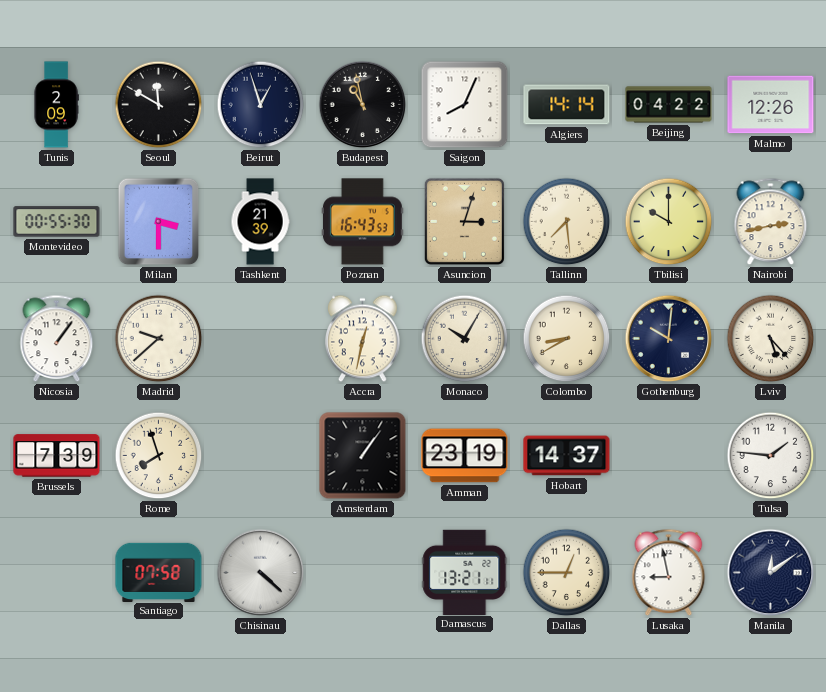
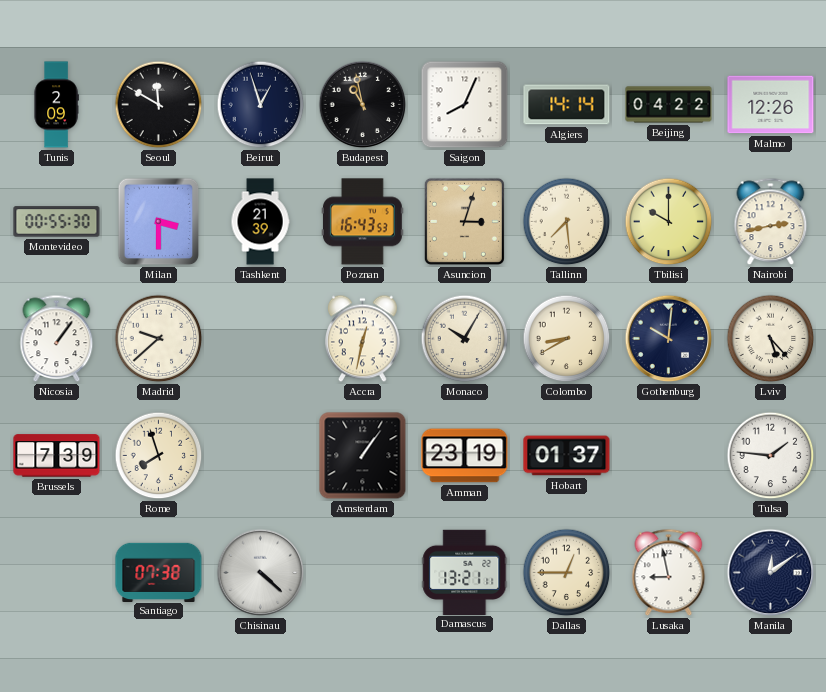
Hobart: 14:37 -> 01:37
Santiago: 07:58 -> 07:38
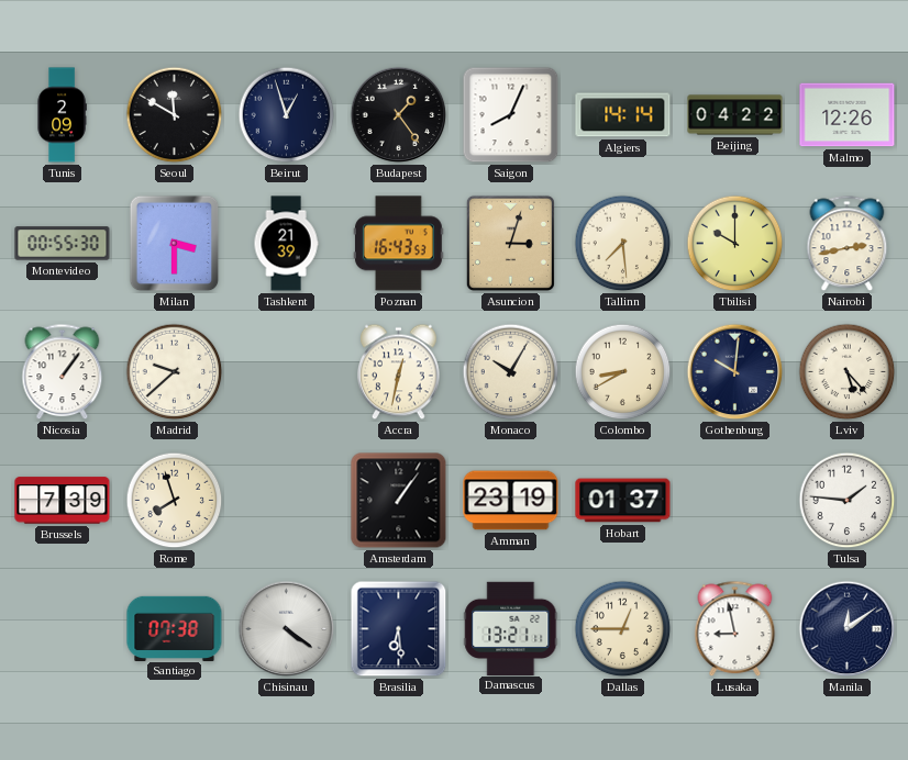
Budapest: 10:58 -> 1:24
Chisinau: 4:22 -> 4:21
Brasilia: none -> 6:29
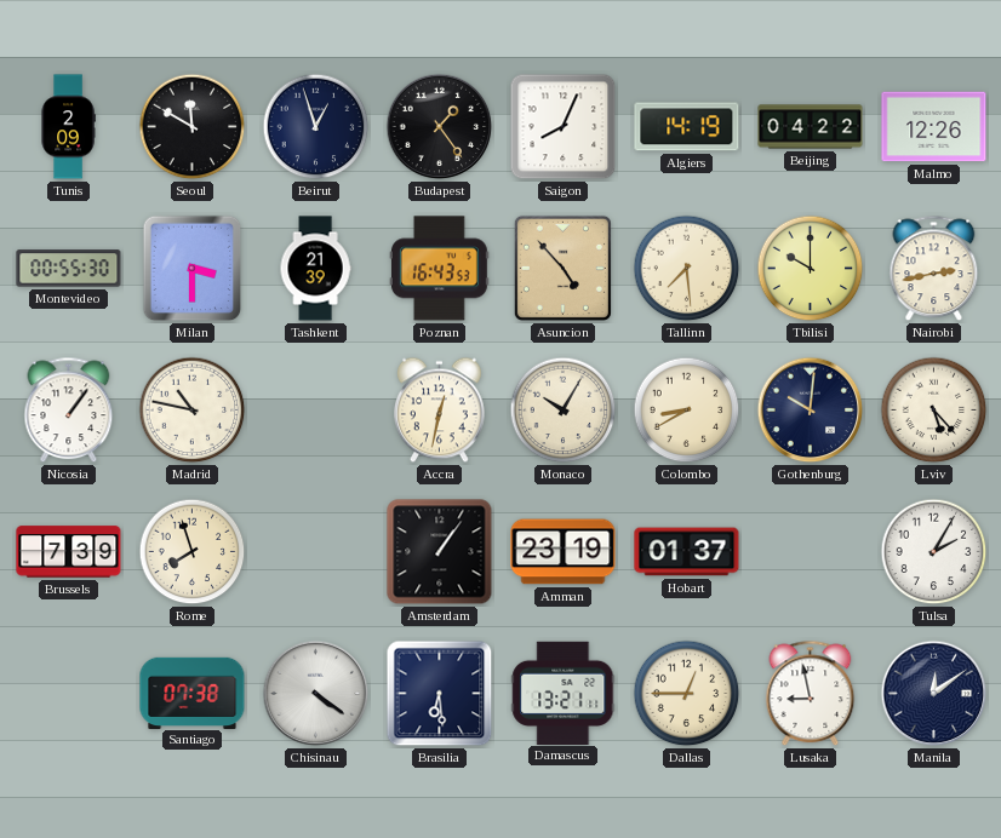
Algiers: 14:14 -> 14:19
Asuncion: 3:03 -> 4:53
Madrid: 9:38 -> 10:47
Tulsa: 1:46 -> 2:05
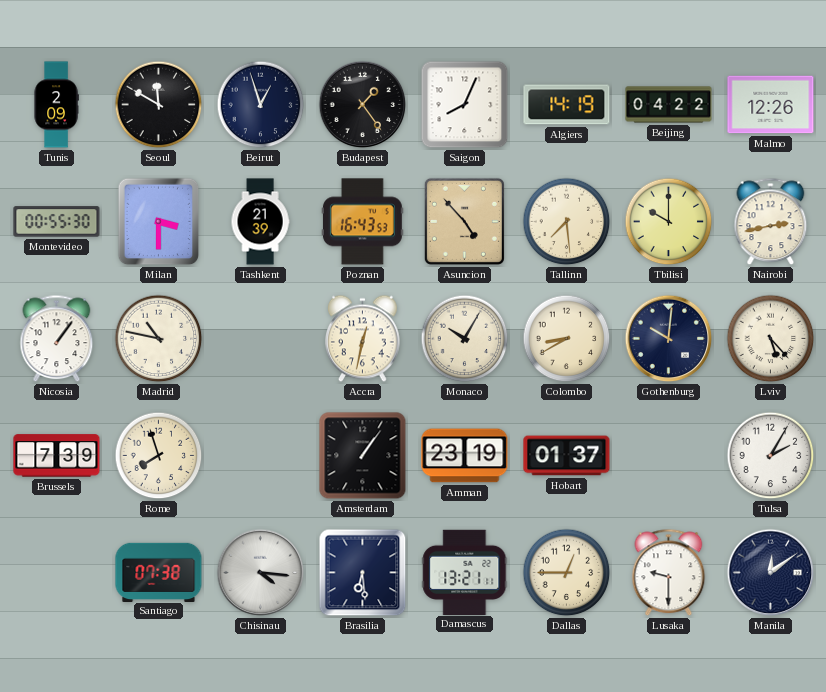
Chisinau: 4:21 -> 4:16
Lusaka: 8:58 -> 9:30
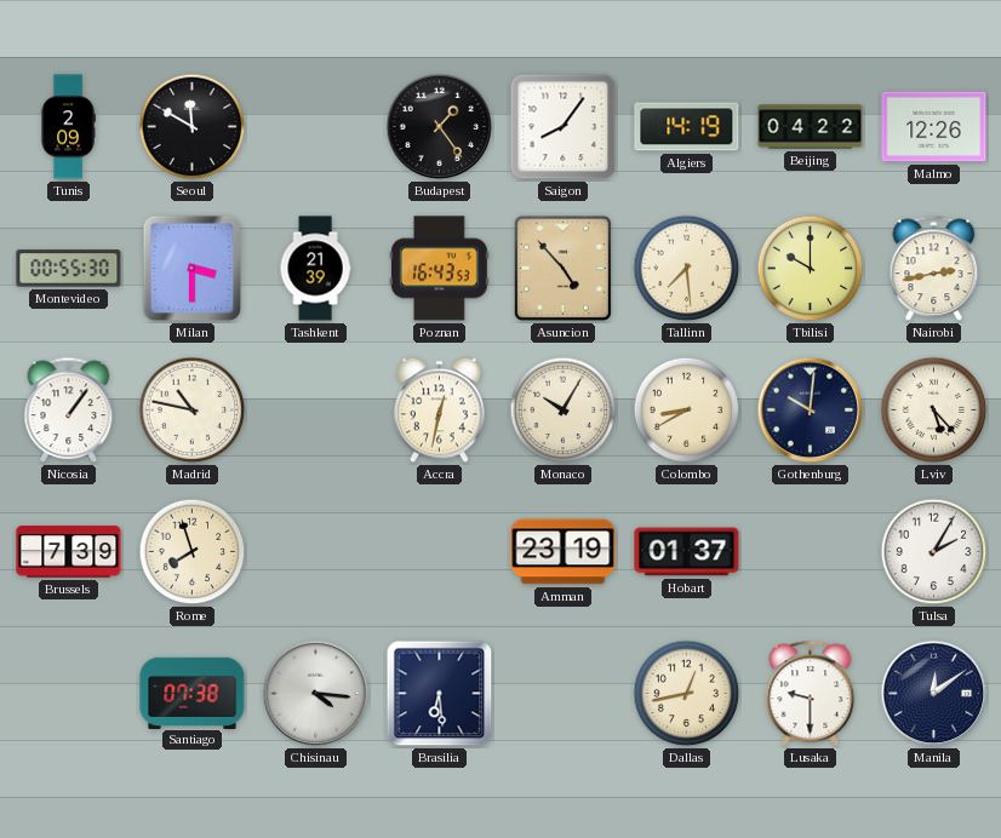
Beirut: 12:57 -> none
Saigon: 8:04 -> 8:06
Amsterdam: 1:06 -> none
Damascus: 13:21 -> none
Dallas: 12:45 -> 12:43
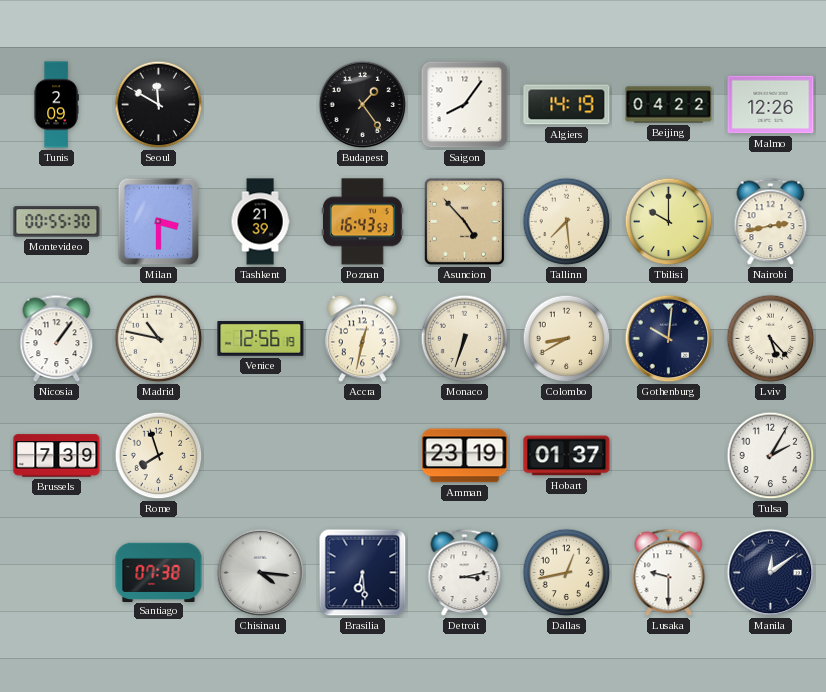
Venice: none -> 12:56
Monaco: 10:05 -> 6:33
Detroit: none -> 3:13
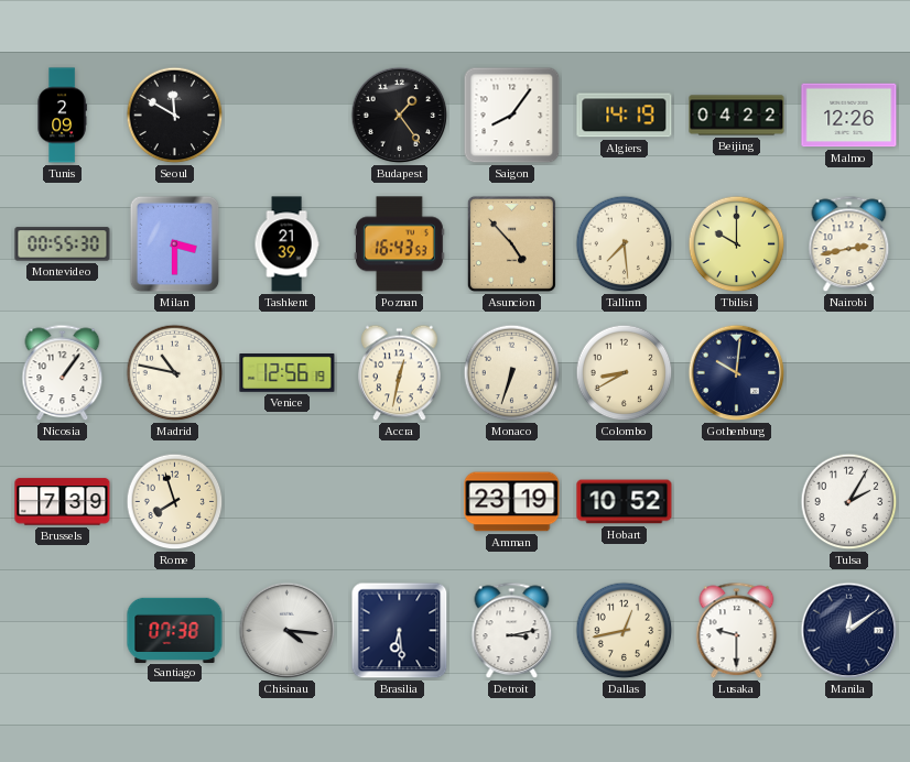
Lviv: 5:23 -> none
Hobart: 01:37 -> 10:52
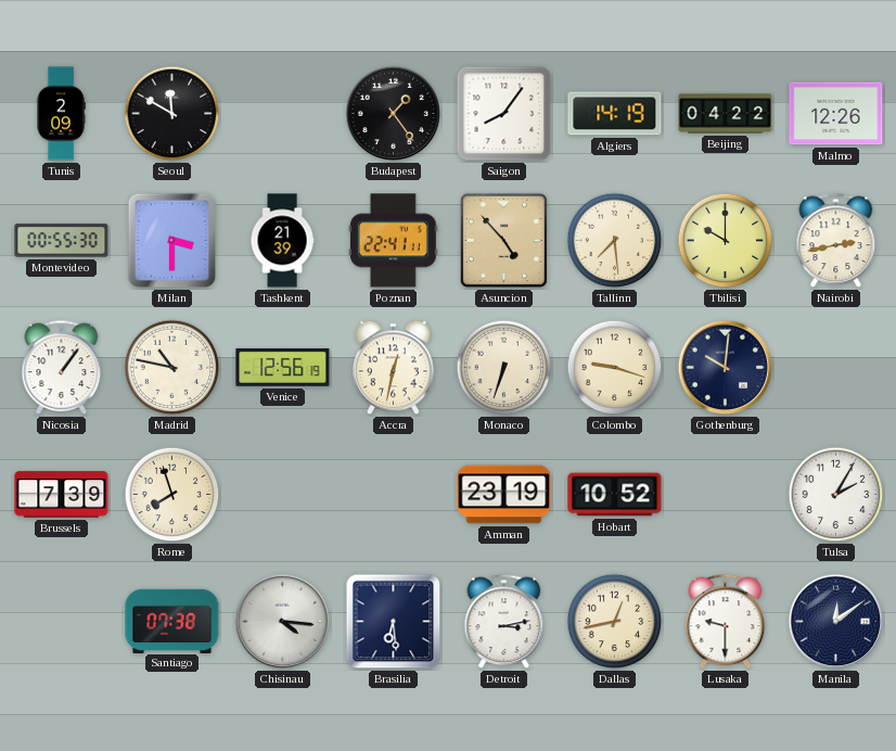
Poznan: 16:43 -> 22:41
Colombo: 8:40 -> 9:18
